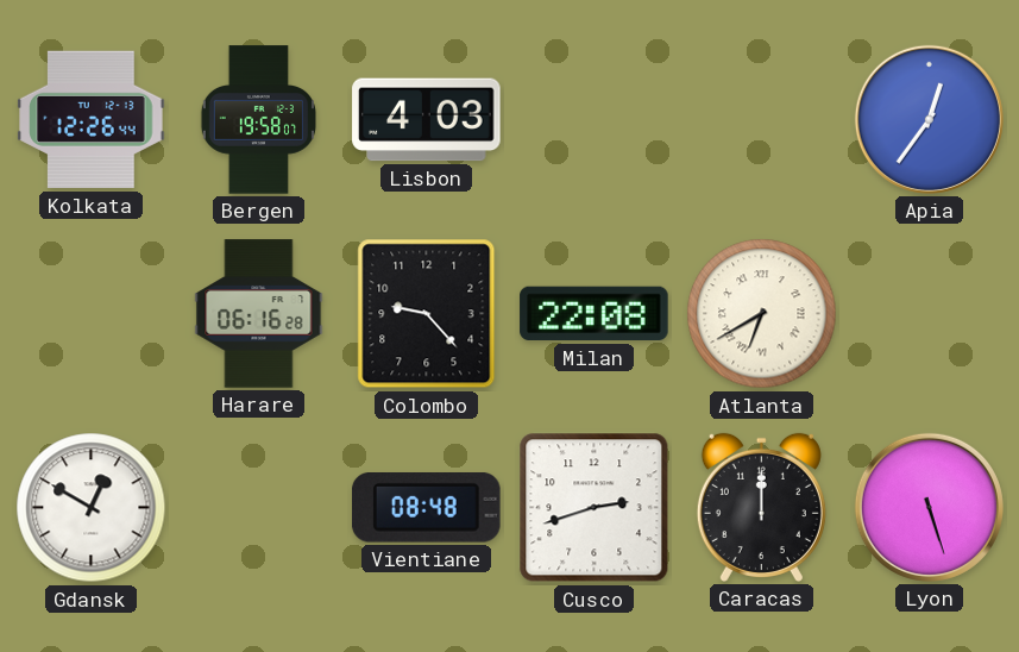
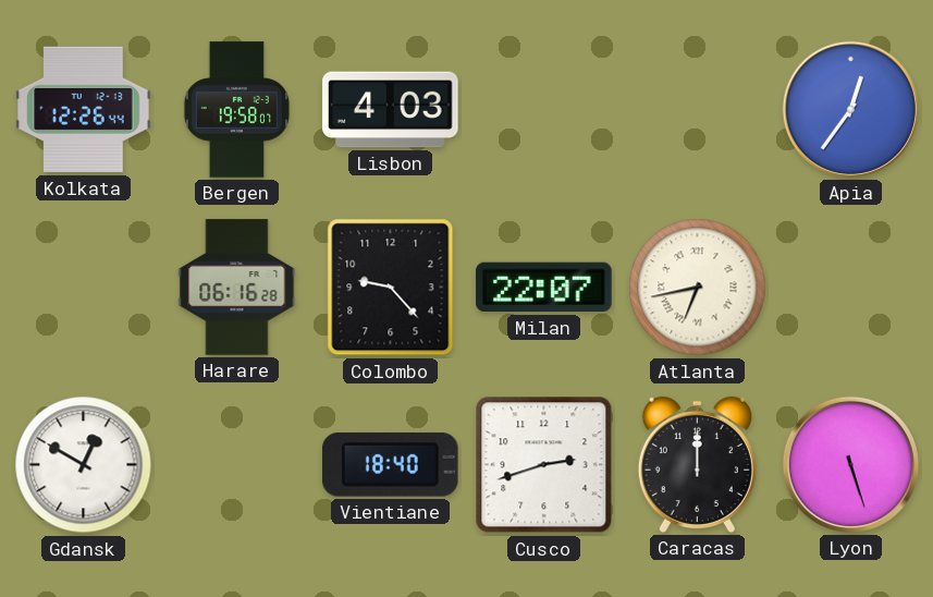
Milan: 22:08 -> 22:07
Atlanta: 6:40 -> 6:43
Vientiane: 08:48 -> 18:40
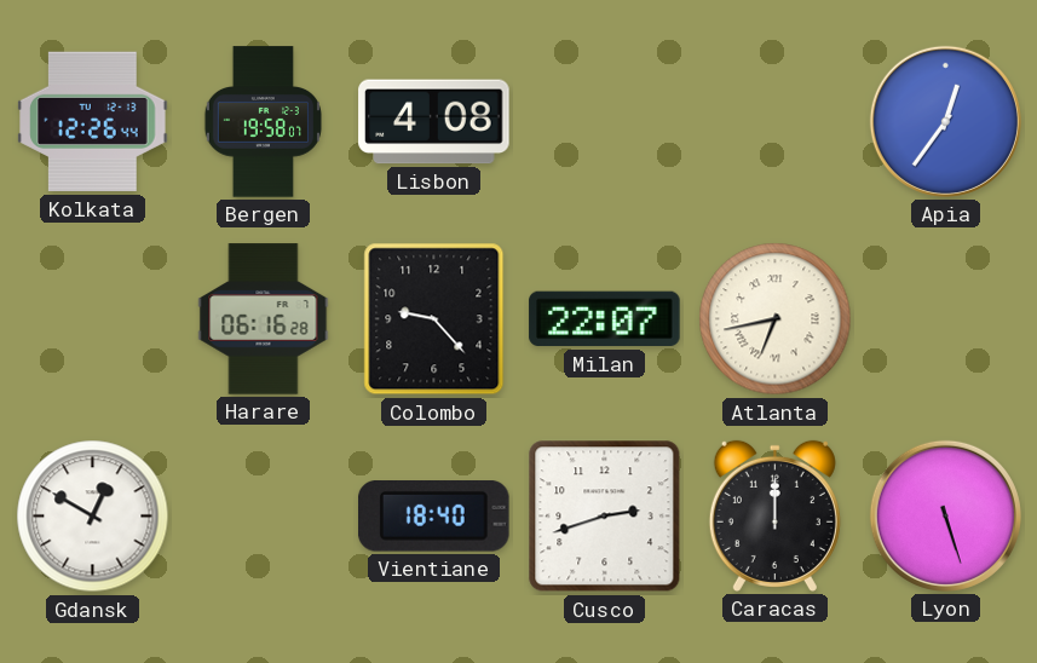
Lisbon: 4:03 -> 4:08
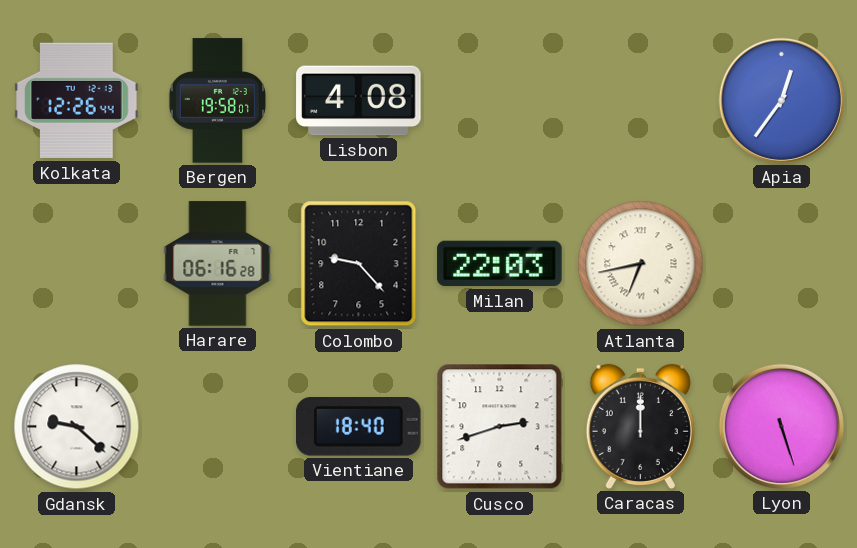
Milan: 22:07 -> 22:03
Gdansk: 12:50 -> 9:22
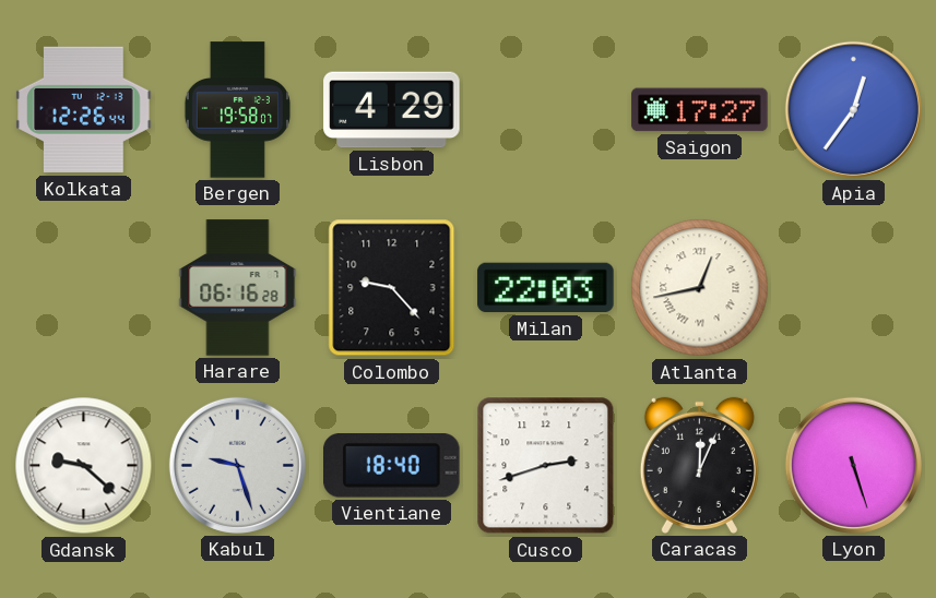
Lisbon: 4:08 -> 4:29
Saigon: none -> 17:27
Atlanta: 6:43 -> 12:43
Kabul: none -> 9:27
Caracas: 12:00 -> 12:04
